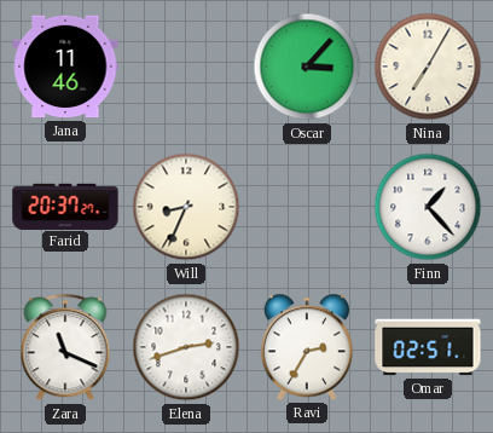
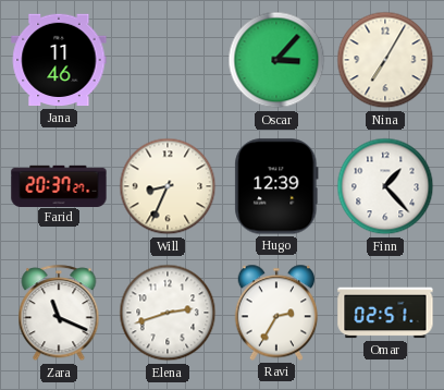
Hugo: none -> 12:39
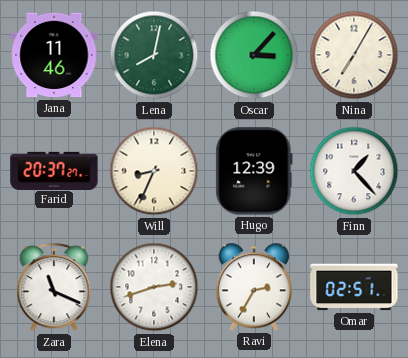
Lena: none -> 8:02
